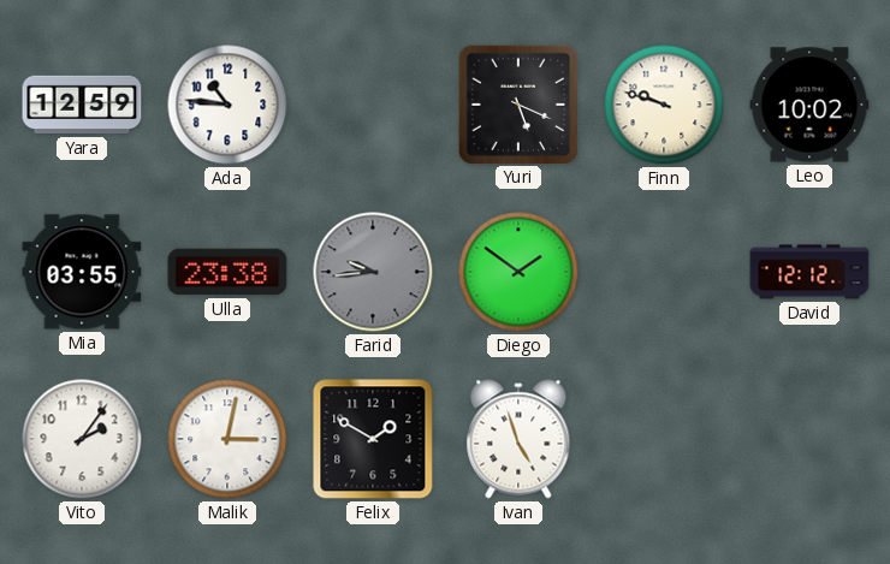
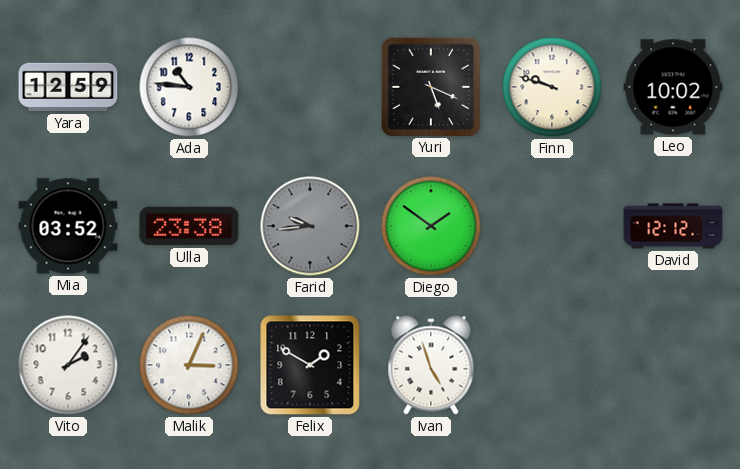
Mia: 03:55 -> 03:52
Malik: 3:02 -> 3:04
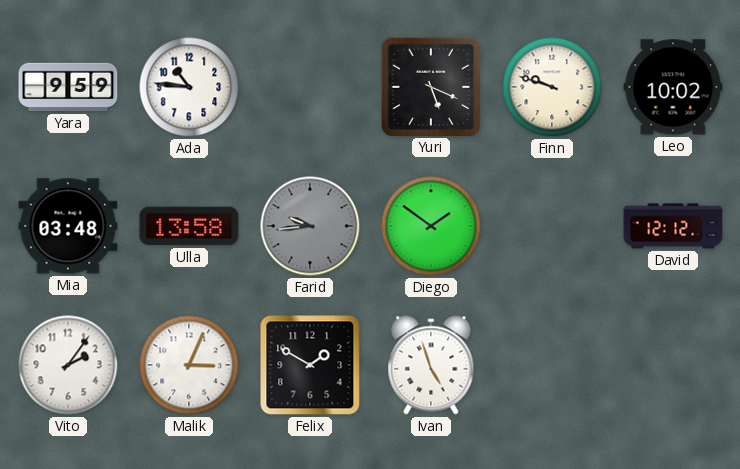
Yara: 12:59 -> 9:59
Mia: 03:52 -> 03:48
Ulla: 23:38 -> 13:58
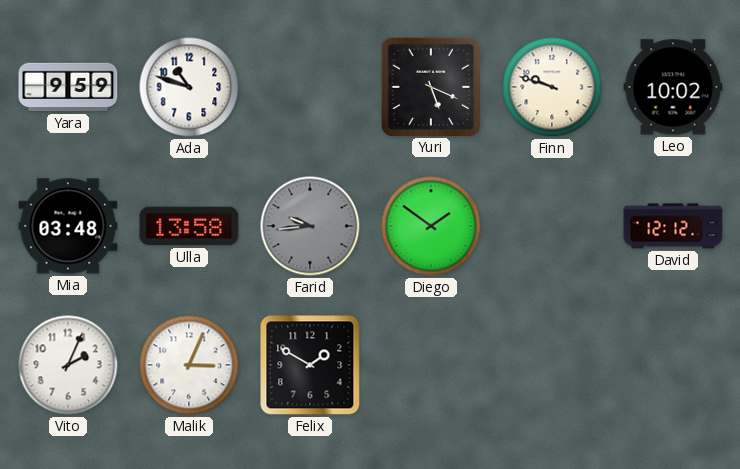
Ada: 10:46 -> 10:48
Vito: 2:06 -> 2:04
Ivan: 4:57 -> none
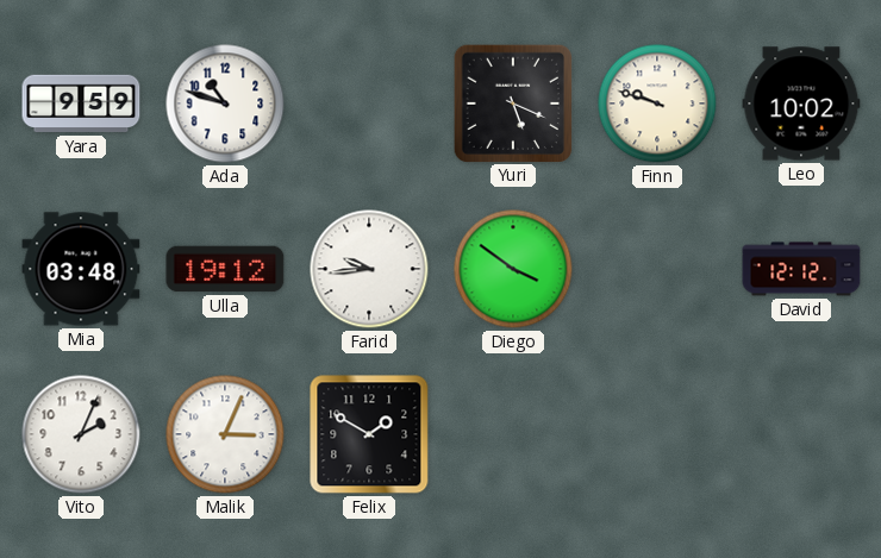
Ulla: 13:58 -> 19:12
Farid dial: grey -> white
Diego: 1:51 -> 3:51
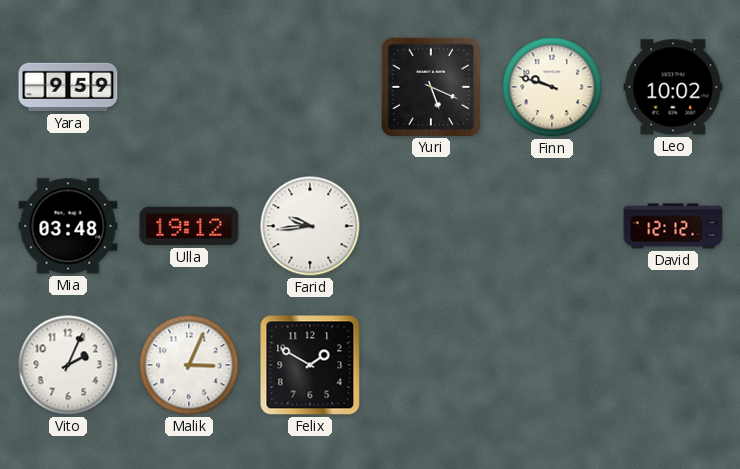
Ada: 10:48 -> none
Diego: 3:51 -> none
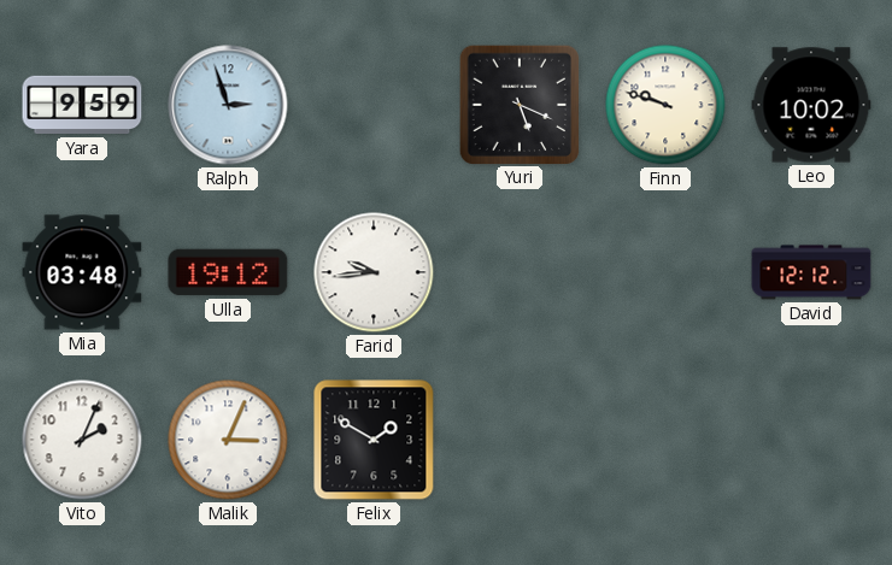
Ralph: none -> 2:57
